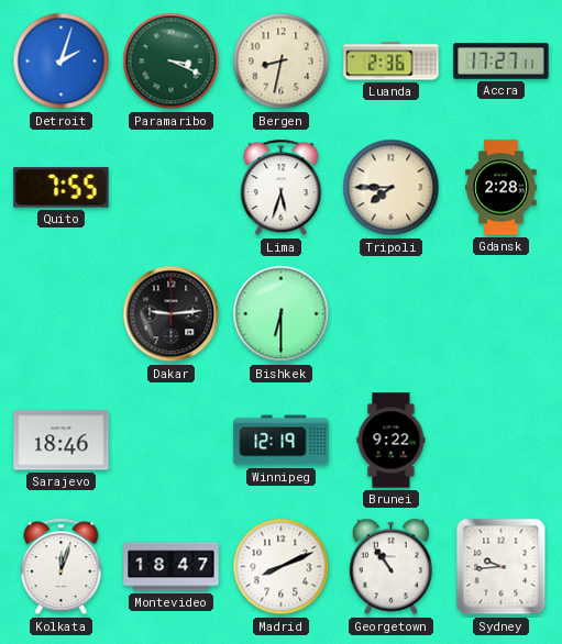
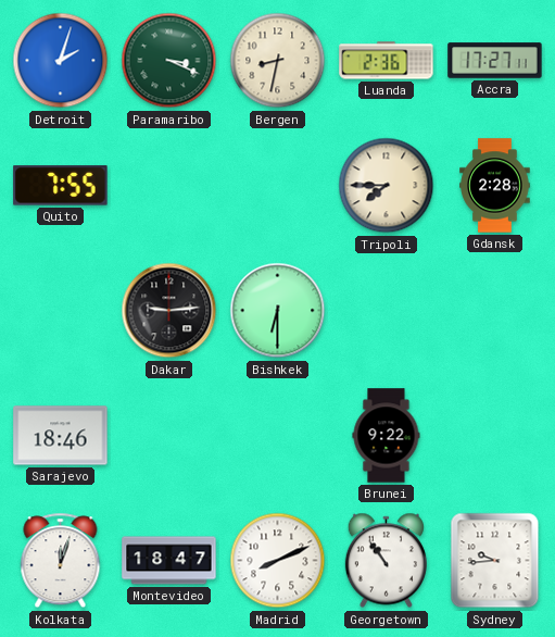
Lima: 5:33 -> none
Winnipeg: 12:19 -> none
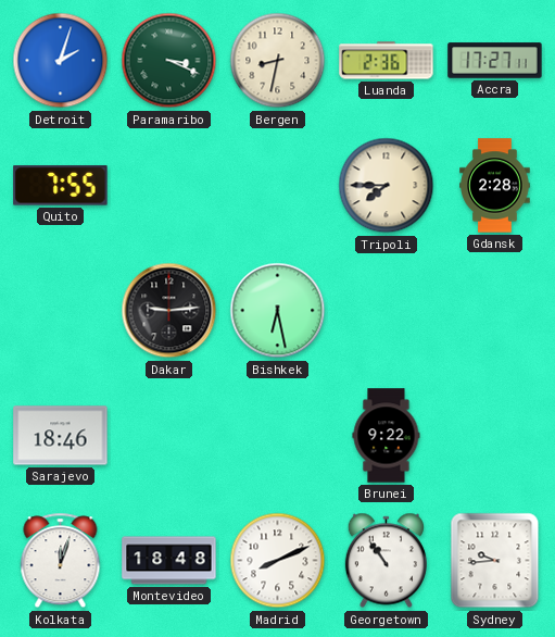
Bishkek: 6:30 -> 6:28
Montevideo: 18:47 -> 18:48
